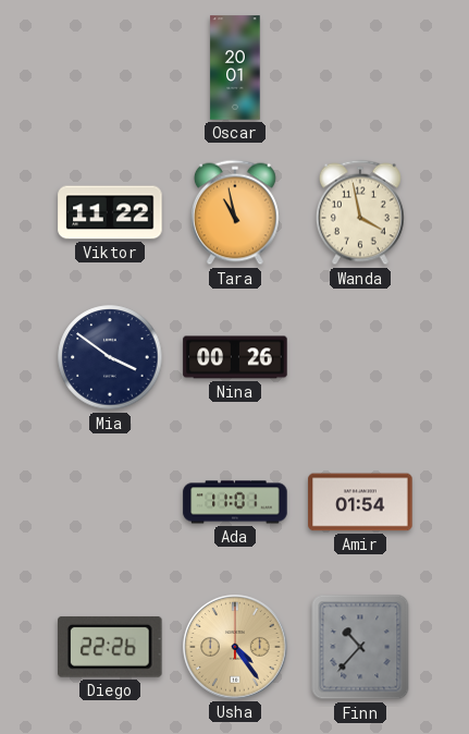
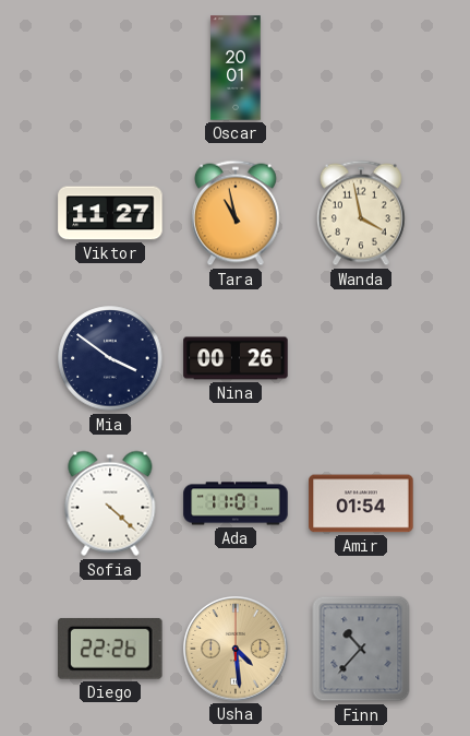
Viktor: 11:22 -> 11:27
Sofia: none -> 4:22
Usha: 4:24 -> 4:29
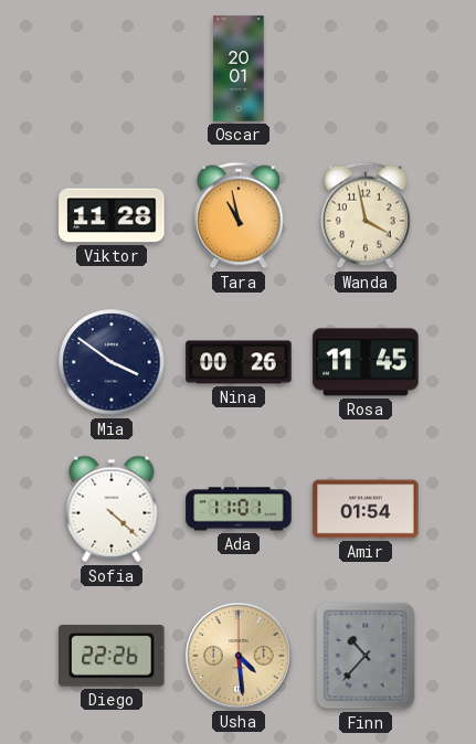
Viktor: 11:27 -> 11:28
Rosa: none -> 11:45
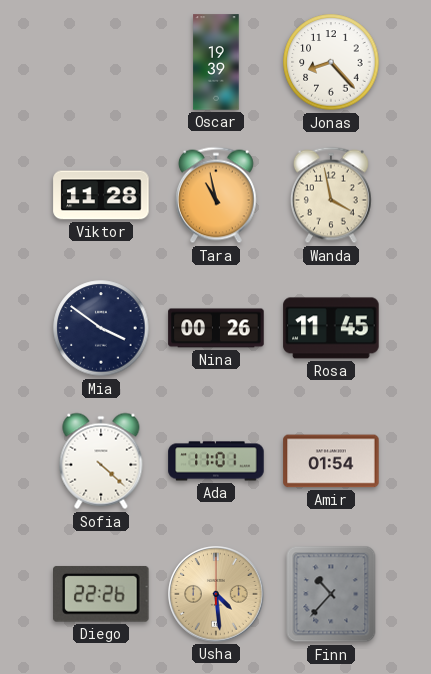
Oscar: 20:01 -> 19:39
Jonas: none -> 8:23
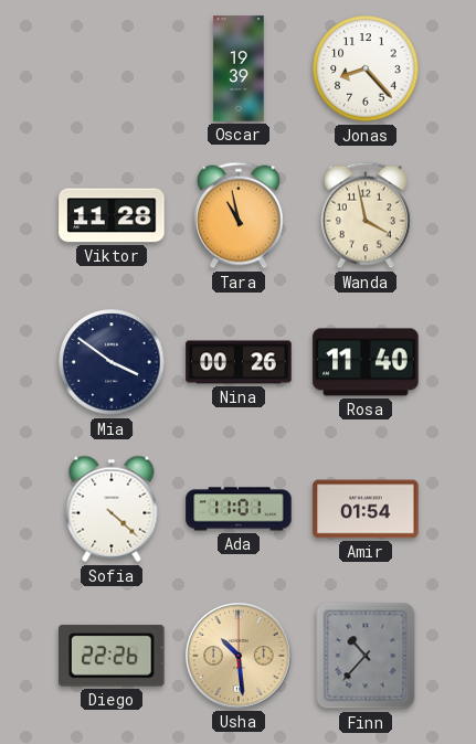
Rosa: 11:45 -> 11:40
Usha: 4:29 -> 10:29
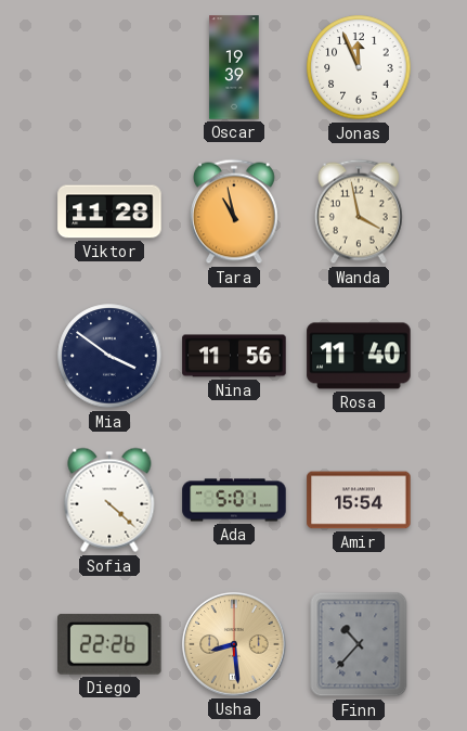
Jonas: 8:23 -> 11:56
Nina: 00:26 -> 11:56
Ada: 11:01 -> 5:01
Amir: 01:54 -> 15:54
Usha: 10:29 -> 8:29
